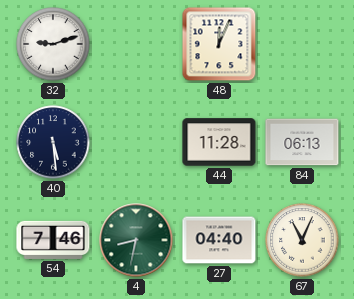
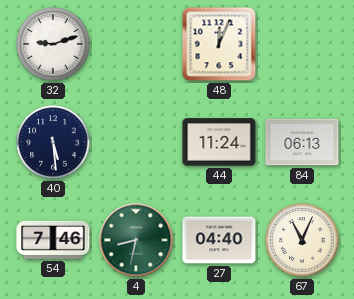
44: 11:28 -> 11:24
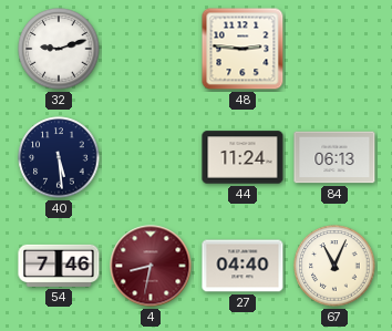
48: 12:04 -> 2:46
4 dial: green -> burgundy
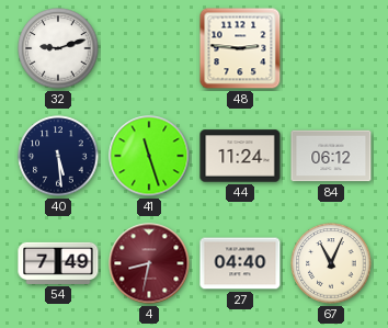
41: none -> 11:27
84: 06:13 -> 06:12
54: 7:46 -> 7:49
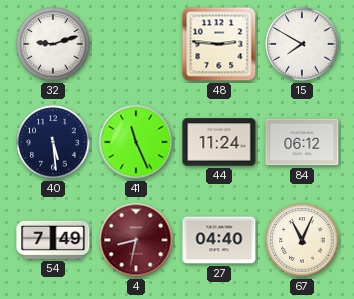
15: none -> 7:50
41: 11:27 -> 11:26
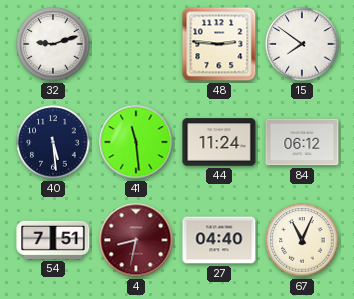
15: 7:50 -> 7:51
41: 11:26 -> 11:29
54: 7:49 -> 7:51
